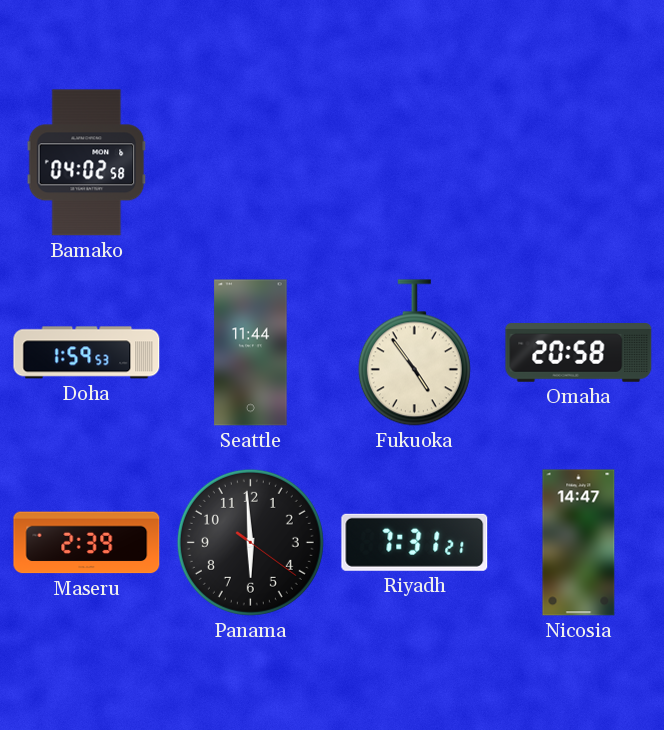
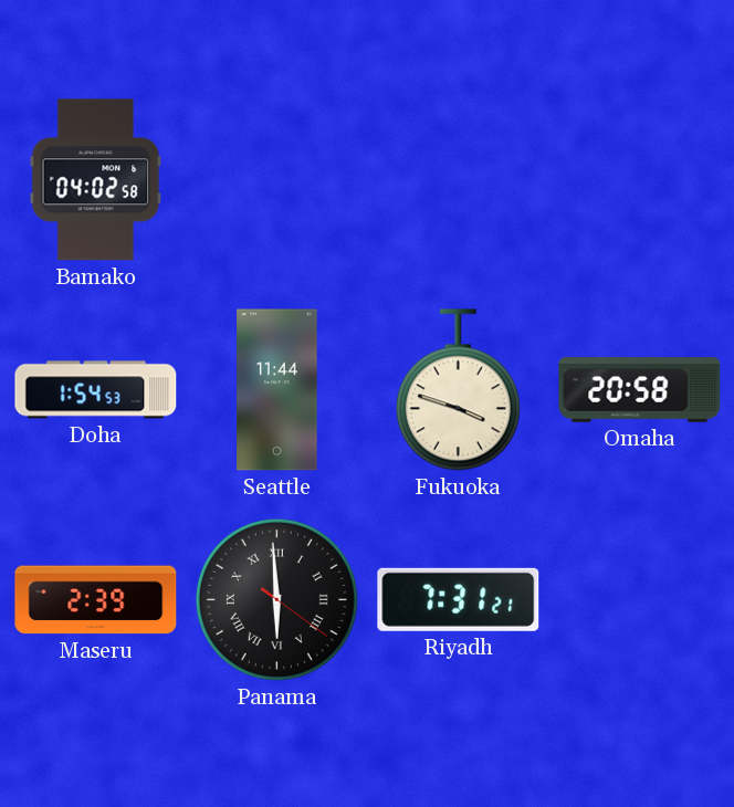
Doha: 1:59 -> 1:54
Fukuoka: 4:54 -> 3:48
Panama numerals: Arabic -> Roman
Nicosia: 14:47 -> none
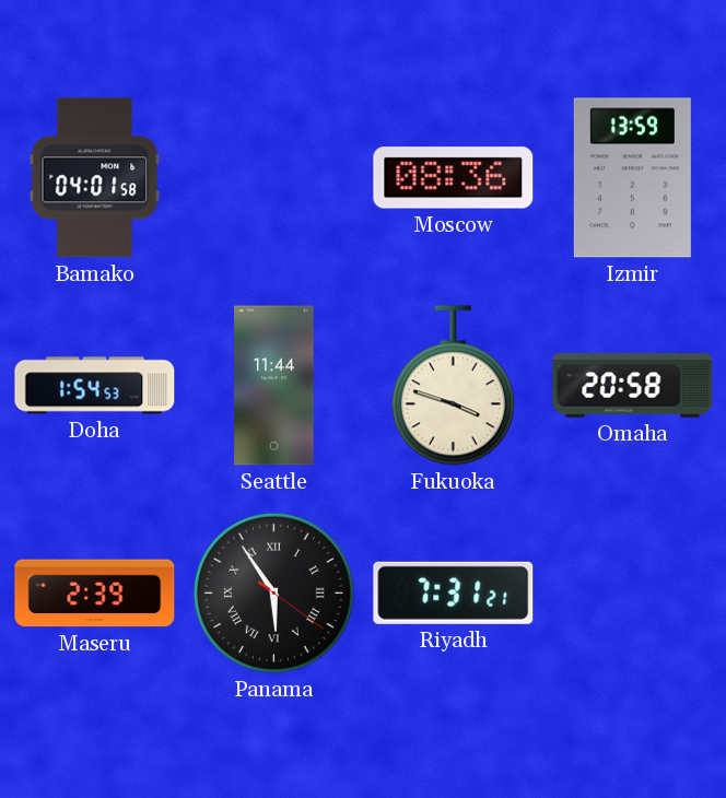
Bamako: 04:02 -> 04:01
Moscow: none -> 08:36
Izmir: none -> 13:59
Panama: 5:59 -> 5:54
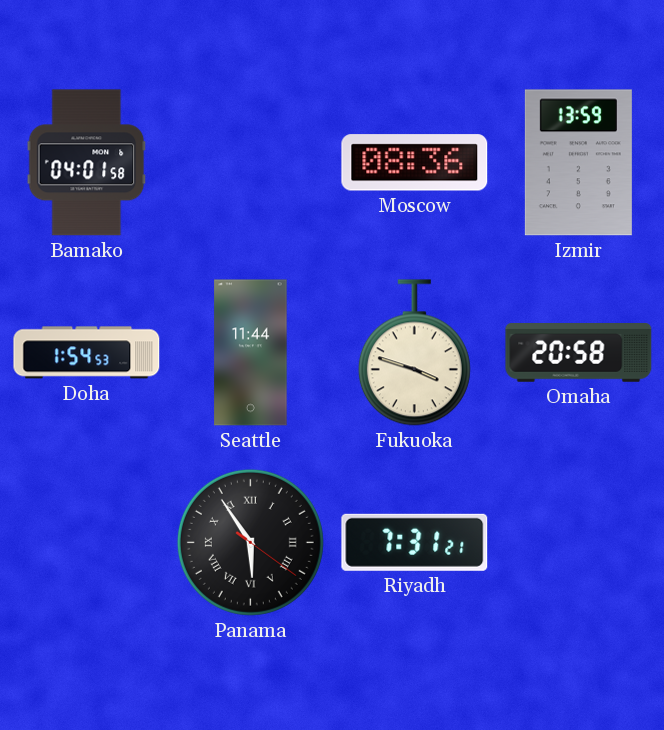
Maseru: 2:39 -> none
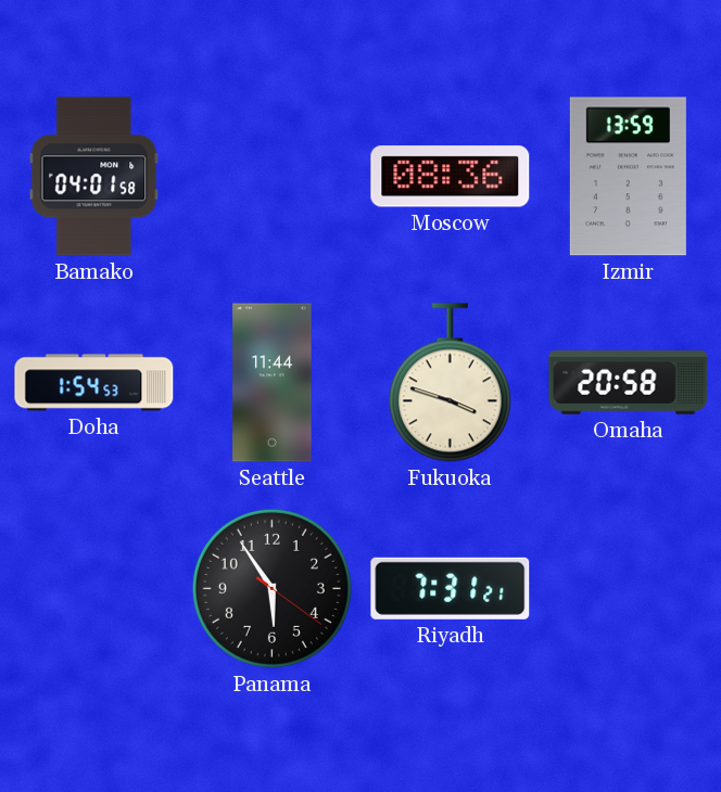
Panama numerals: Roman -> Arabic
